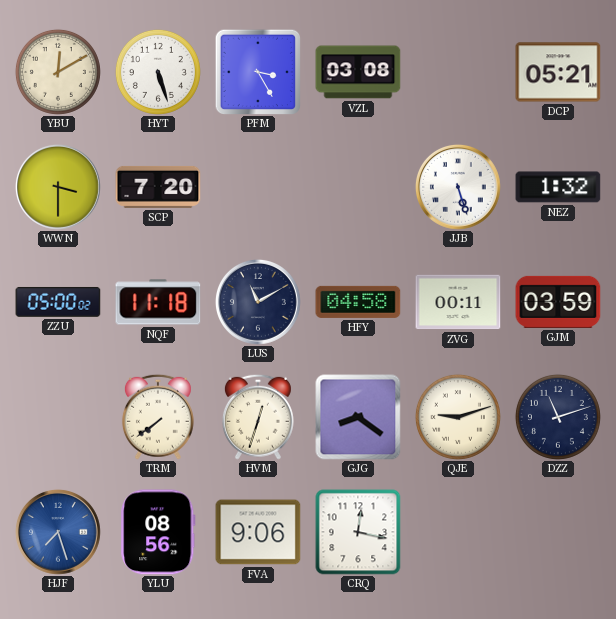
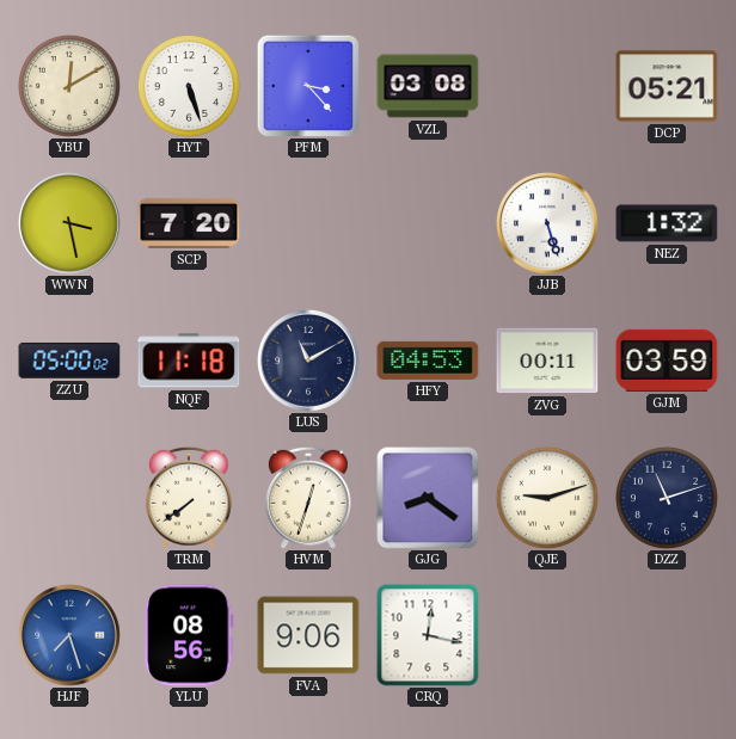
PFM: 3:25 -> 3:23
WWN: 3:30 -> 3:28
HFY: 04:58 -> 04:53
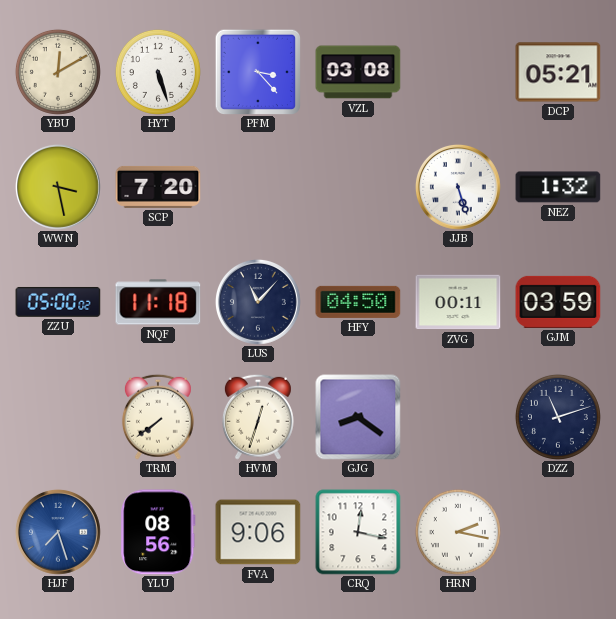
LUS: 11:10 -> 11:07
HFY: 04:53 -> 04:50
QJE: 9:12 -> none
HRN: none -> 2:17
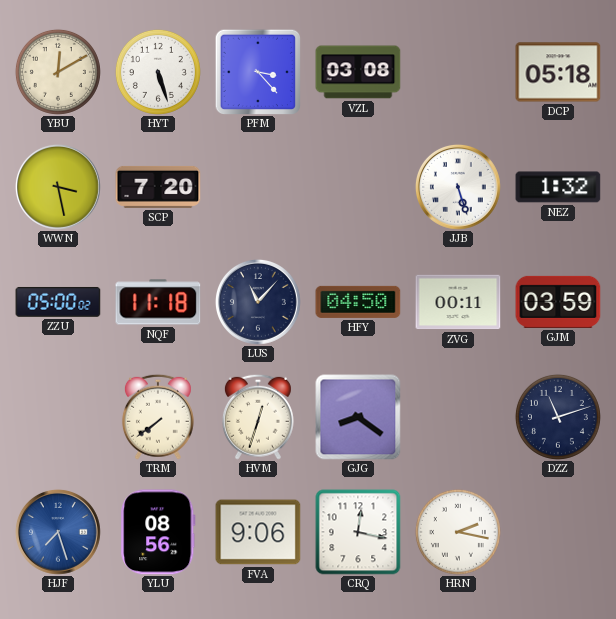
DCP: 05:21 -> 05:18
